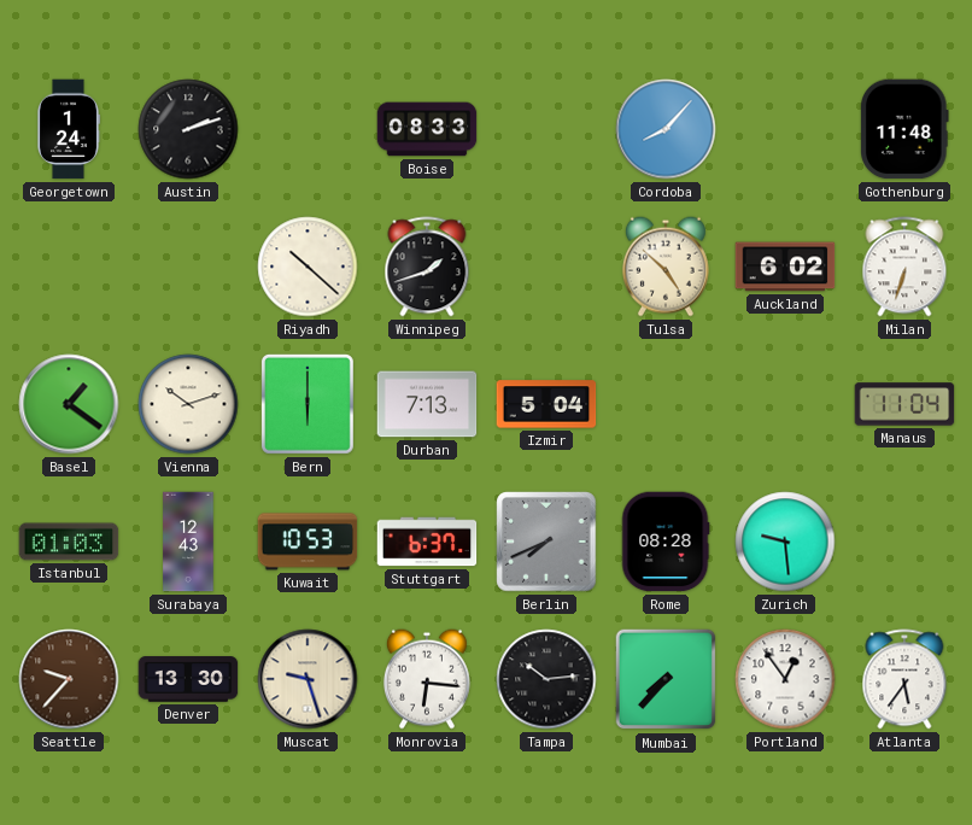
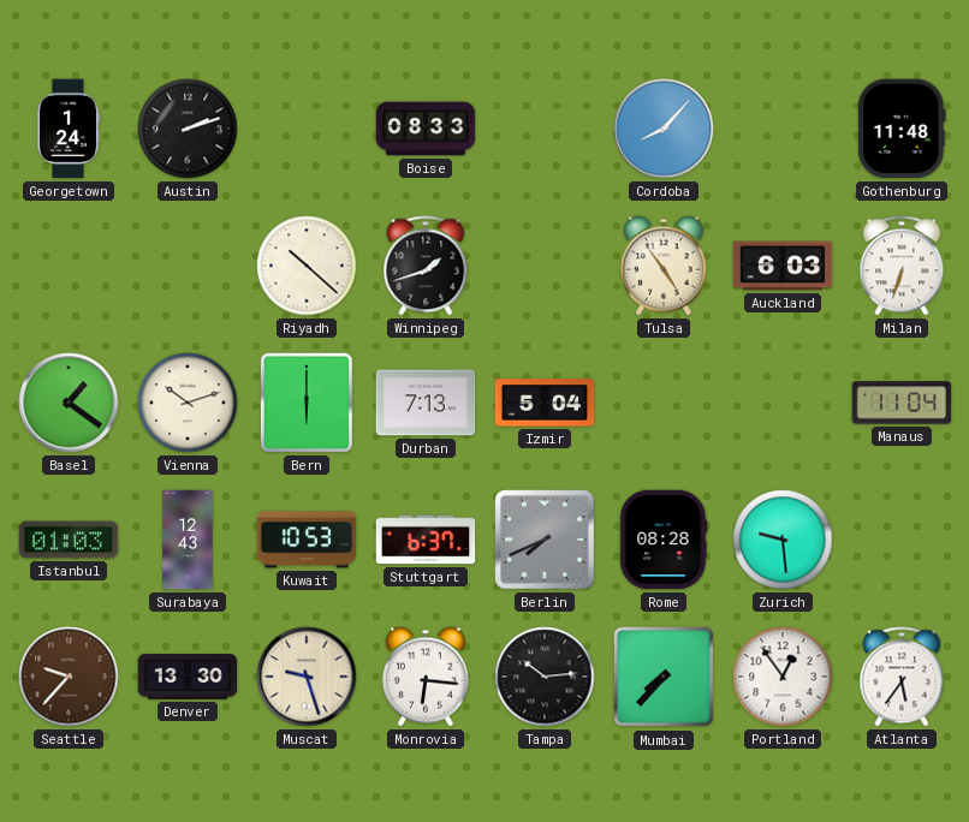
Tulsa: 4:52 -> 4:54
Auckland: 6:02 -> 6:03
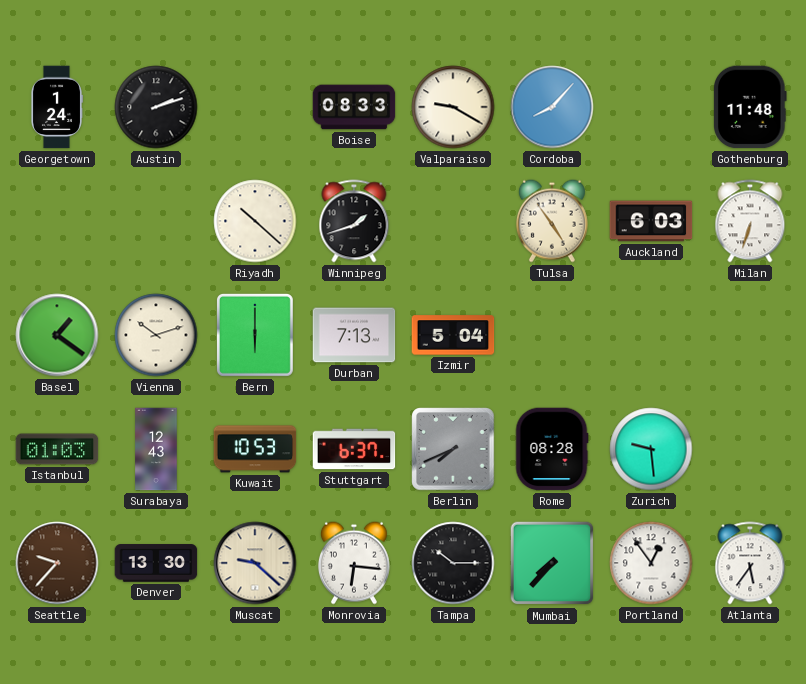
Valparaiso: none -> 9:20
Manaus: 11:04 -> none
Muscat: 9:27 -> 9:22
Tampa: 10:14 -> 10:15
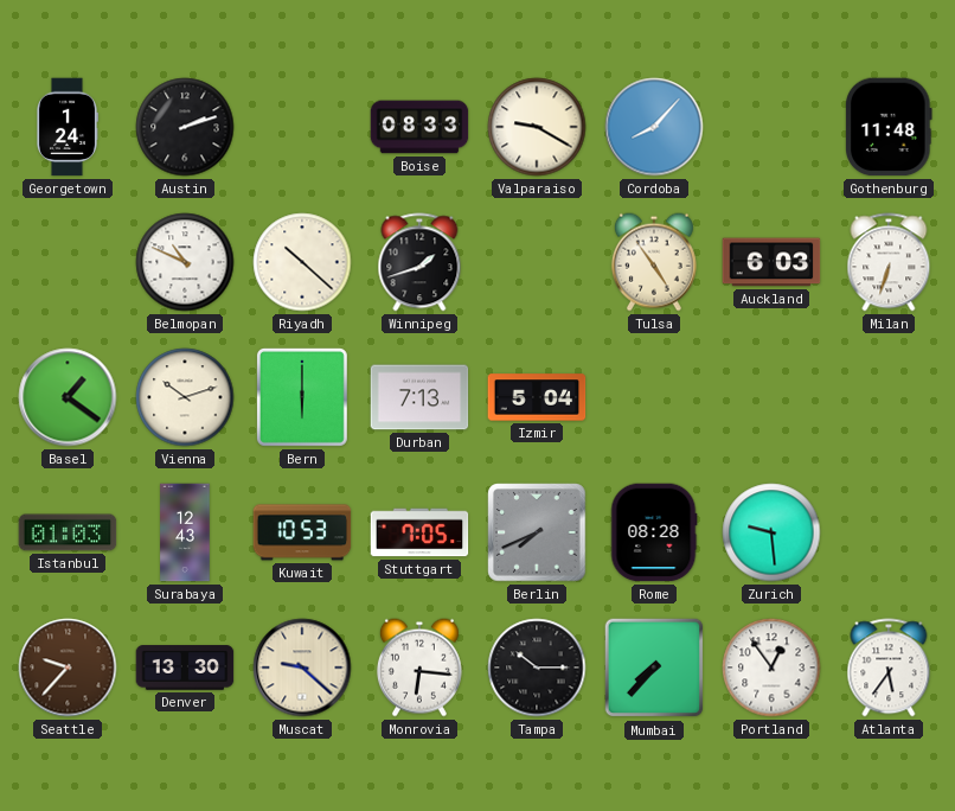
Belmopan: none -> 10:49
Stuttgart: 6:37 -> 7:05
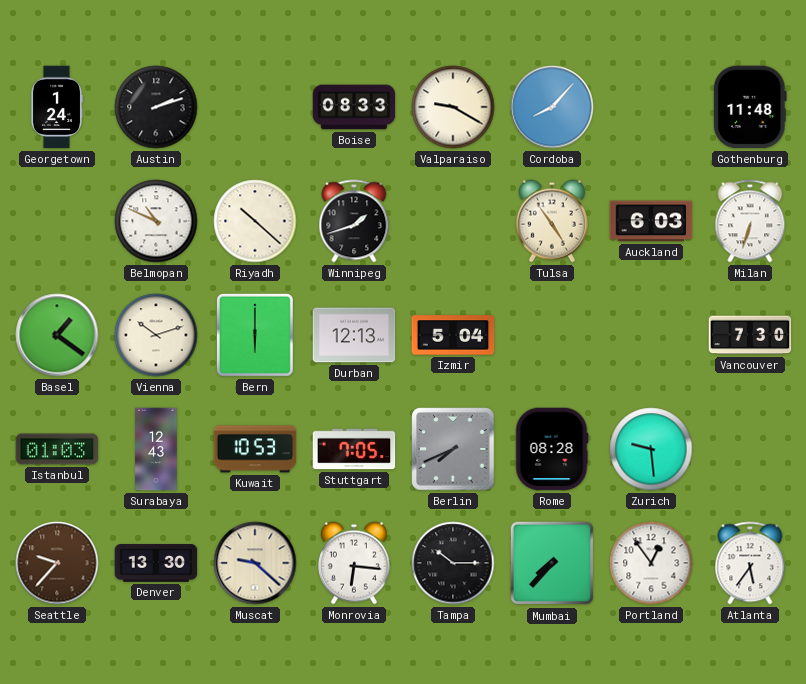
Durban: 7:13 -> 12:13
Vancouver: none -> 7:30
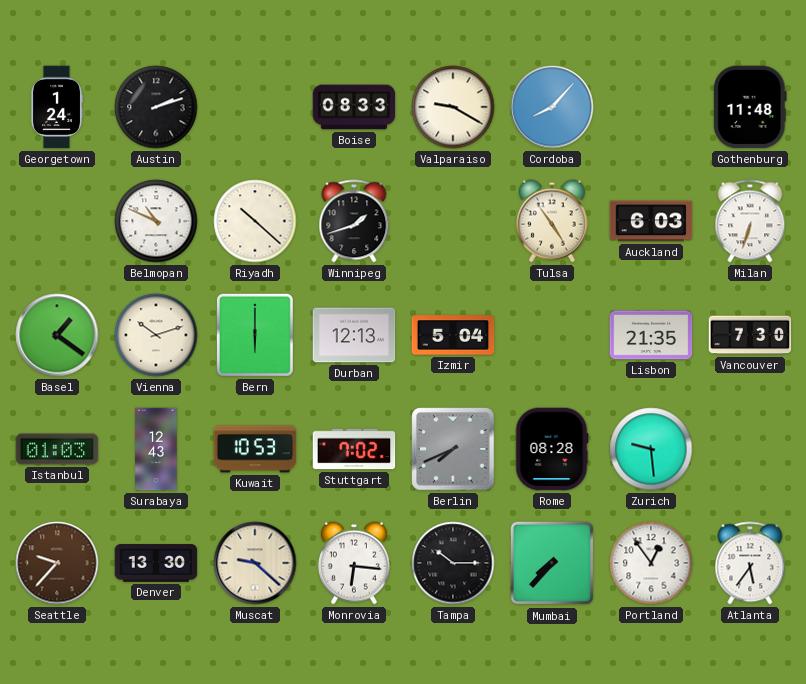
Lisbon: none -> 21:35
Stuttgart: 7:05 -> 7:02
